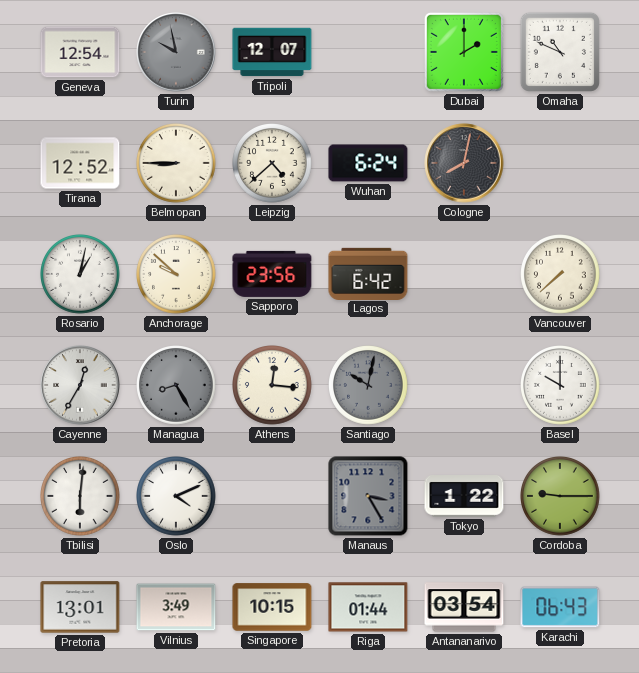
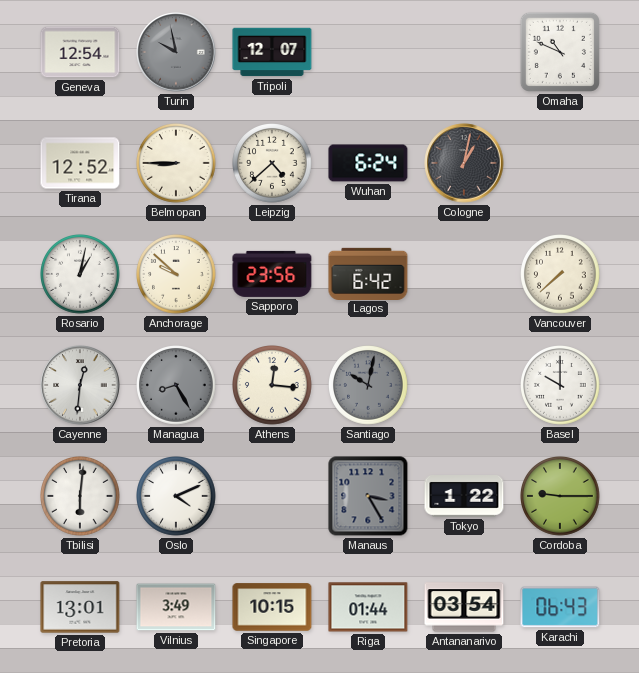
Dubai: 2:00 -> none
Cologne: 8:02 -> 1:02
Cayenne: 12:35 -> 12:31
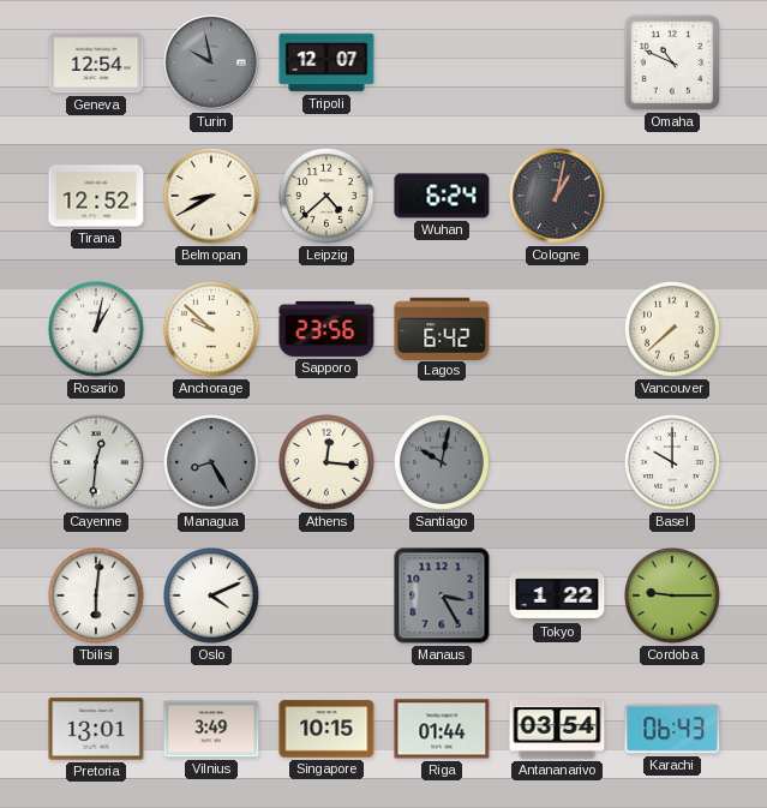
Belmopan: 8:45 -> 8:40
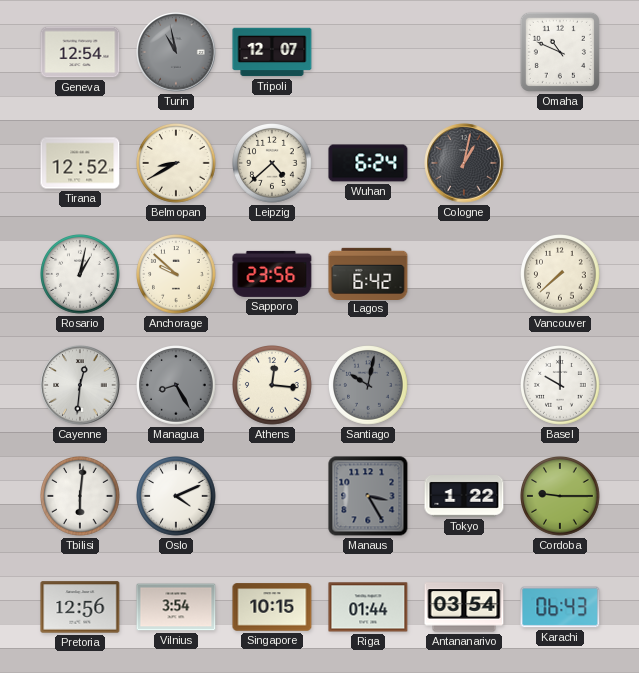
Turin: 9:58 -> 10:58
Pretoria: 13:01 -> 12:56
Vilnius: 3:49 -> 3:54
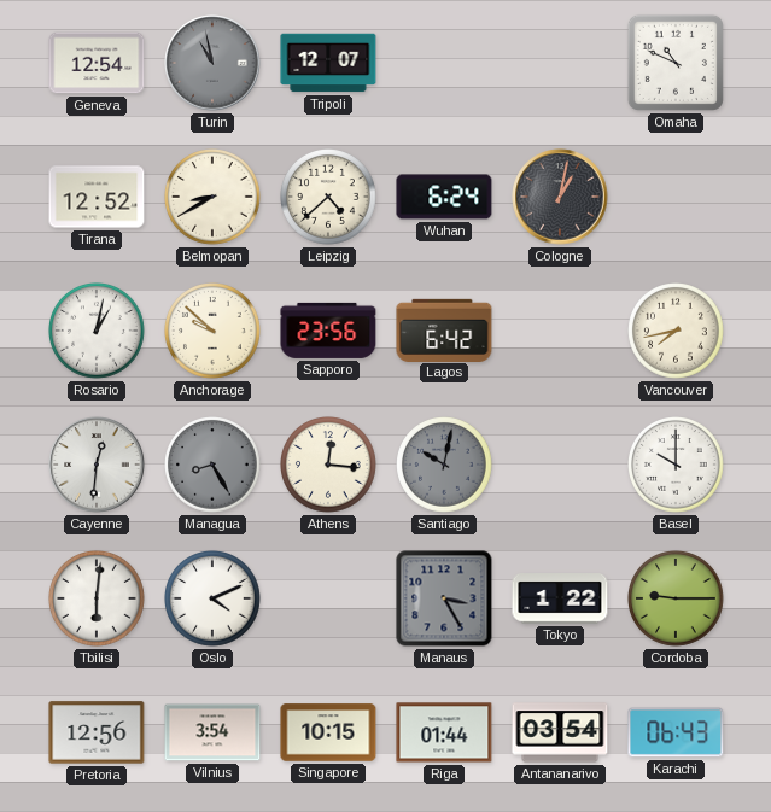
Vancouver: 7:38 -> 7:43
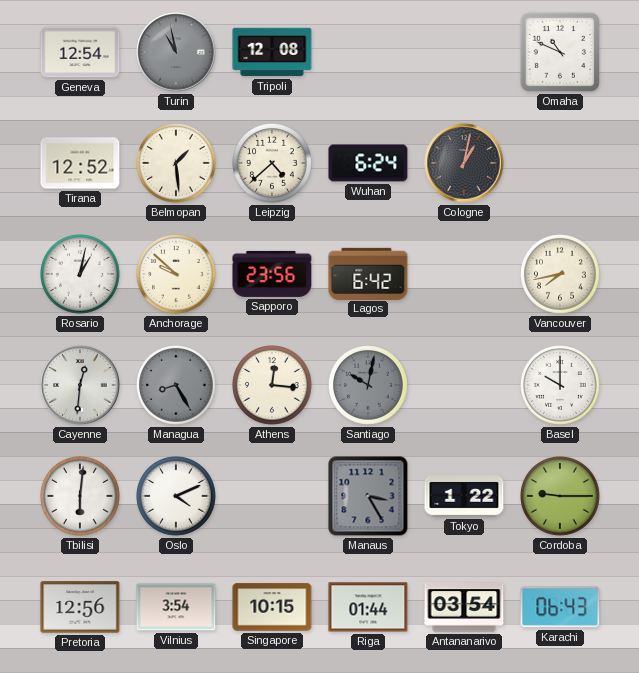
Tripoli: 12:07 -> 12:08
Belmopan: 8:40 -> 1:29
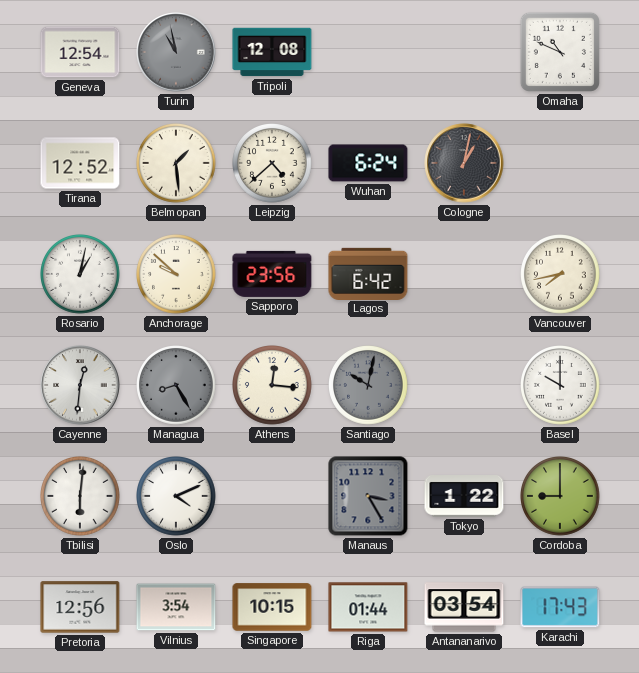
Cordoba: 9:15 -> 9:00
Karachi: 06:43 -> 17:43
